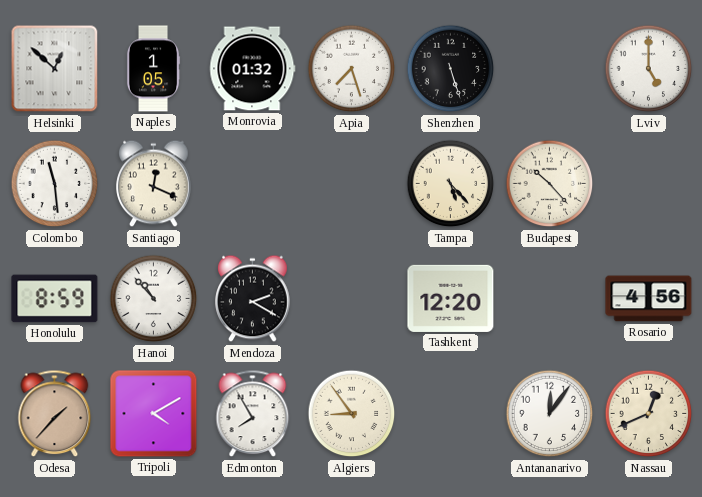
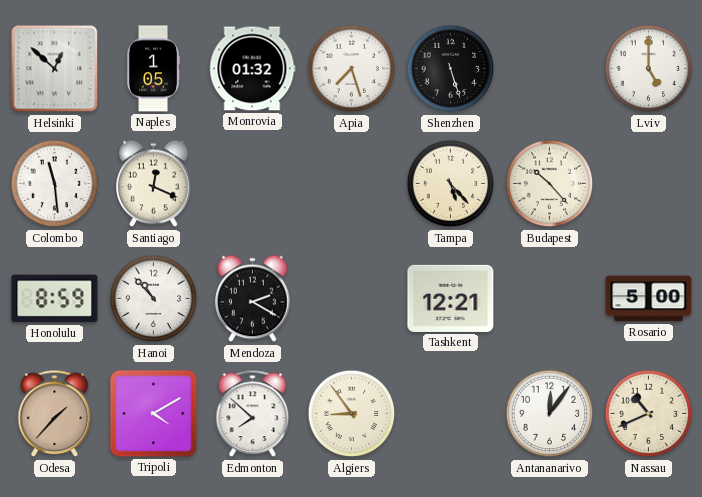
Tashkent: 12:20 -> 12:21
Rosario: 4:56 -> 5:00
Edmonton: 7:55 -> 7:52
Nassau: 12:41 -> 10:41
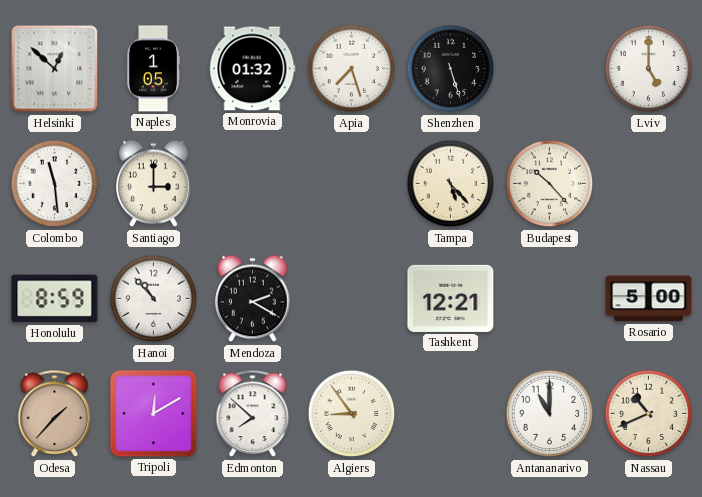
Santiago: 12:19 -> 3:00
Tripoli: 4:10 -> 12:10
Antananarivo: 12:06 -> 11:00
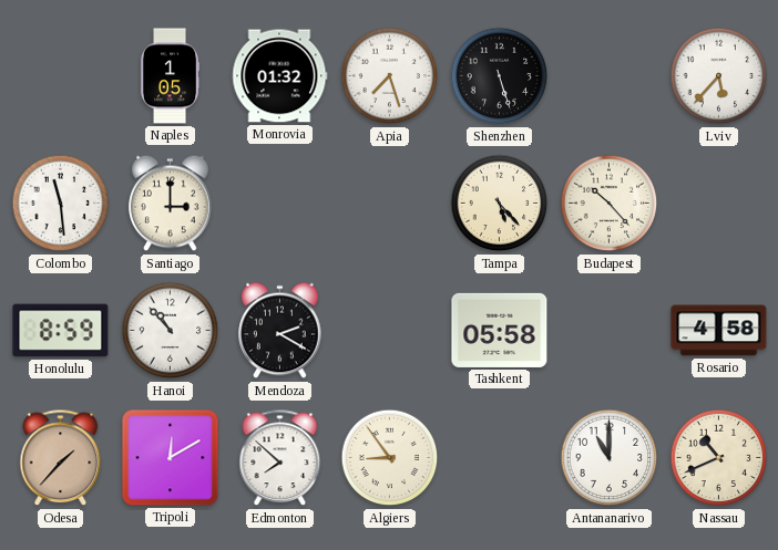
Helsinki: 12:52 -> none
Lviv: 5:00 -> 5:37
Tashkent: 12:21 -> 05:58
Rosario: 5:00 -> 4:58
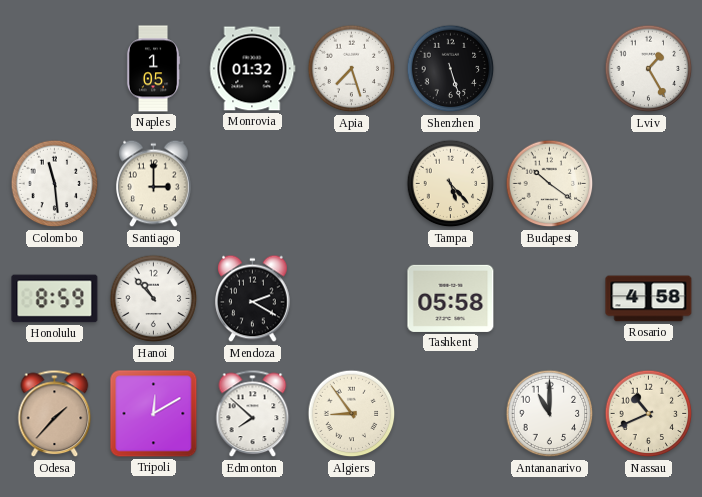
Lviv: 5:37 -> 1:25
Budapest: 10:23 -> 10:21
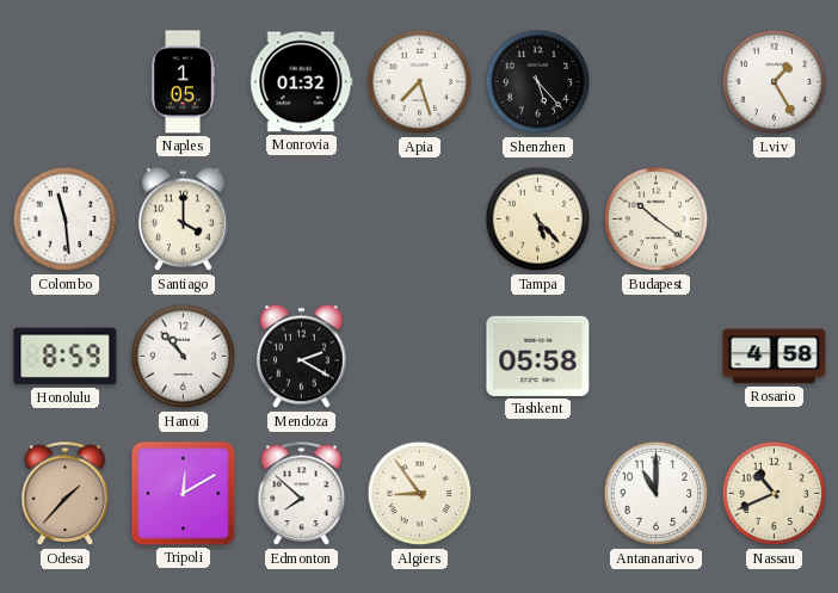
Shenzhen: 5:27 -> 5:23
Santiago: 3:00 -> 4:00
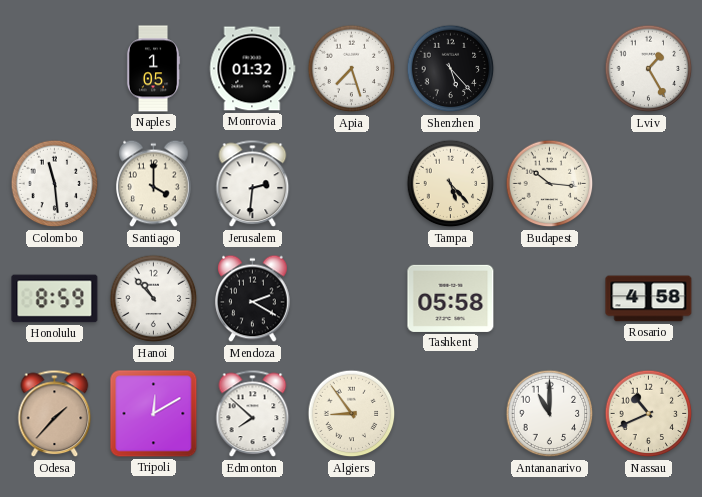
Jerusalem: none -> 2:31
Budapest: 10:21 -> 10:16
